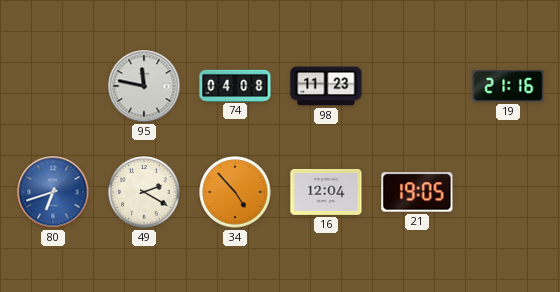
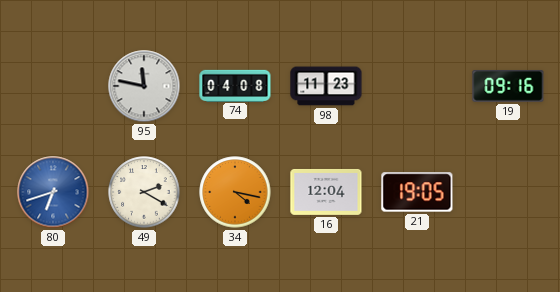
19: 21:16 -> 09:16
34: 4:53 -> 4:17
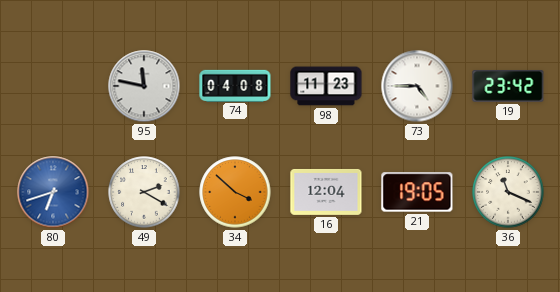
73: none -> 4:45
19: 09:16 -> 23:42
34: 4:17 -> 3:52
36: none -> 11:19
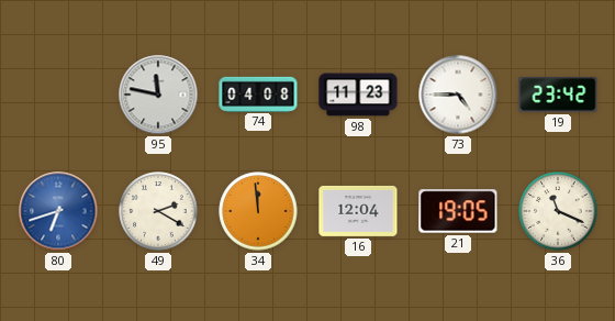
34: 3:52 -> 11:59
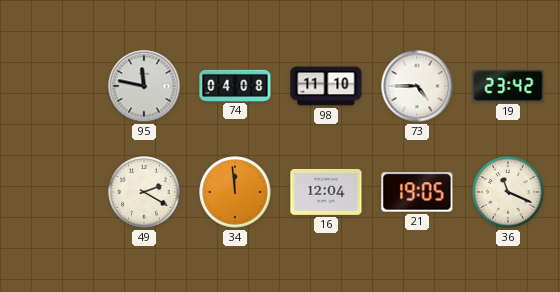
98: 11:23 -> 11:10
80: 6:42 -> none
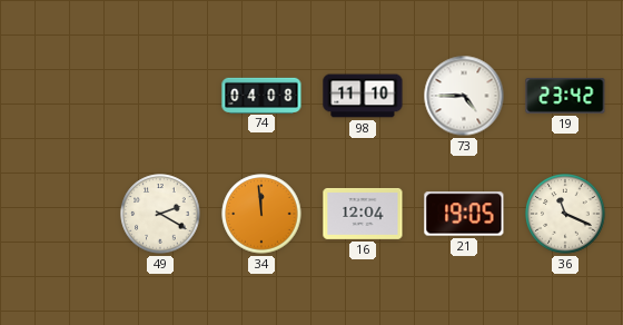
95: 11:47 -> none
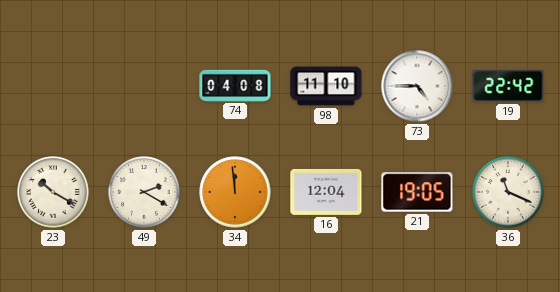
19: 23:42 -> 22:42
23: none -> 10:20
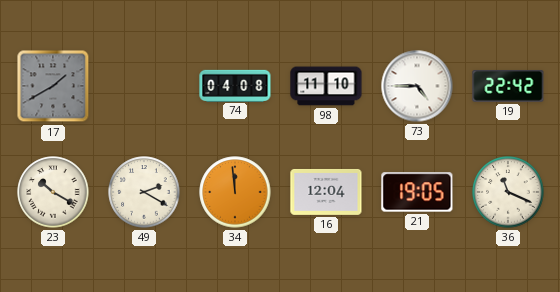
17: none -> 1:40
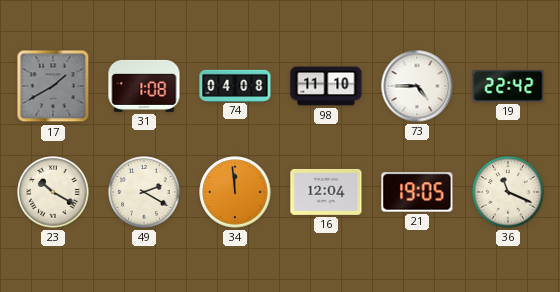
31: none -> 1:08
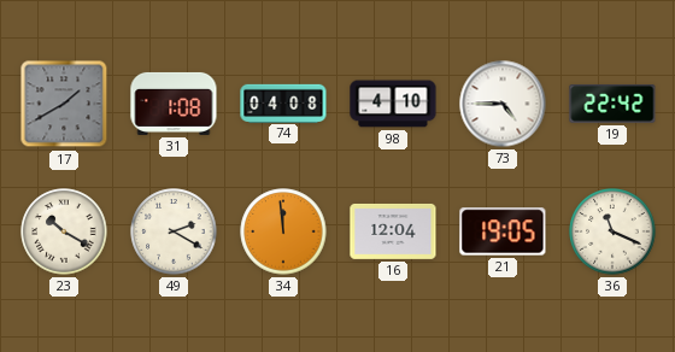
98: 11:10 -> 4:10
